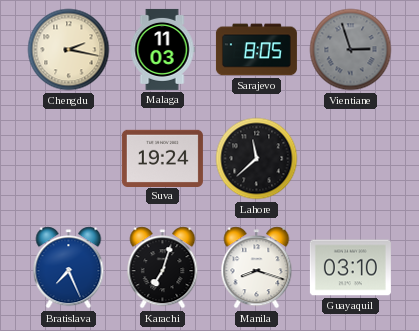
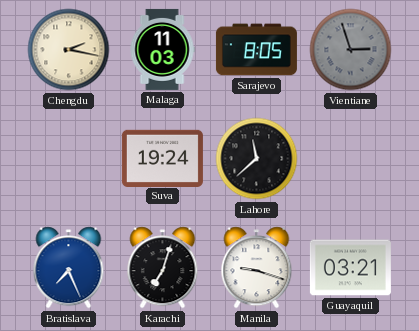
Manila: 8:18 -> 9:18
Guayaquil: 03:10 -> 03:21
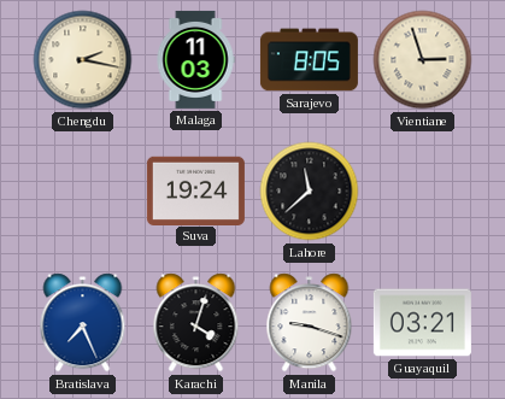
Vientiane dial: grey -> cream
Karachi: 7:03 -> 4:03
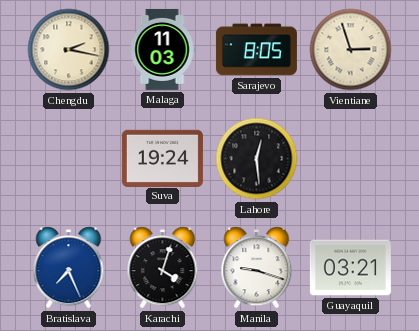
Lahore: 11:38 -> 12:29
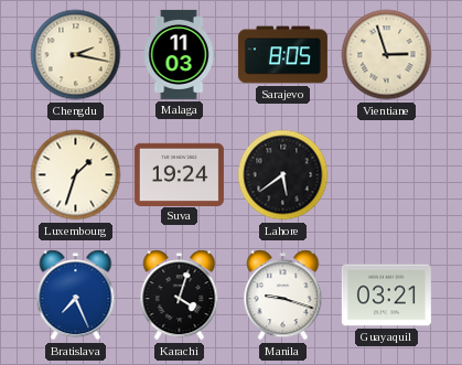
Luxembourg: none -> 1:33
Lahore: 12:29 -> 5:39
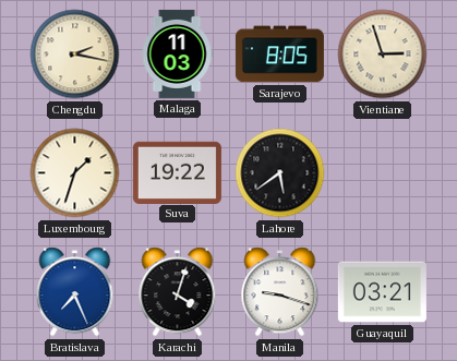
Suva: 19:24 -> 19:22
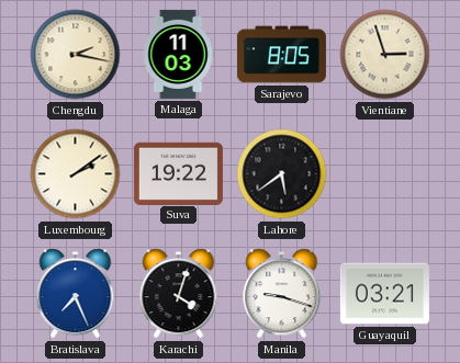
Luxembourg: 1:33 -> 2:09
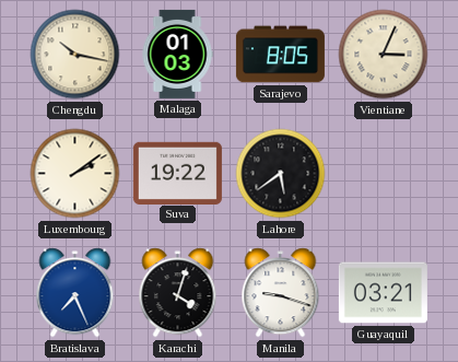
Chengdu: 2:17 -> 10:17
Malaga: 11:03 -> 01:03
Vientiane: 2:57 -> 3:04
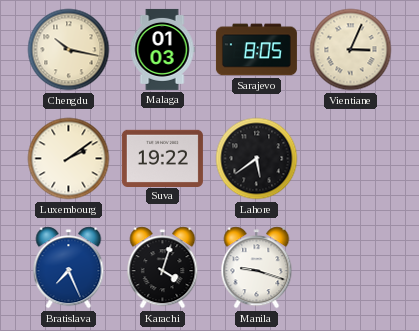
Guayaquil: 03:21 -> none
